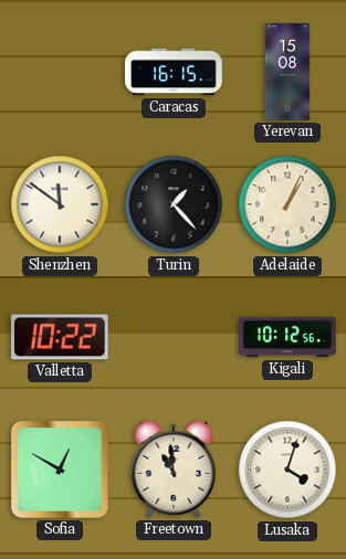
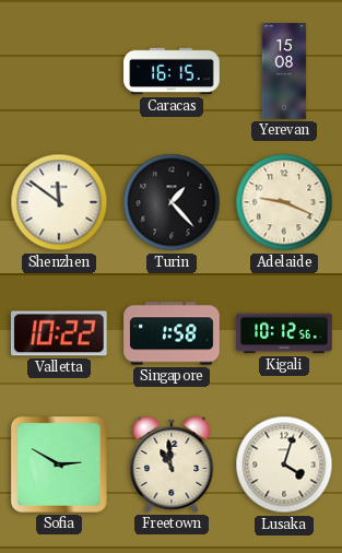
Adelaide: 1:04 -> 9:19
Singapore: none -> 1:58
Sofia: 12:50 -> 2:50
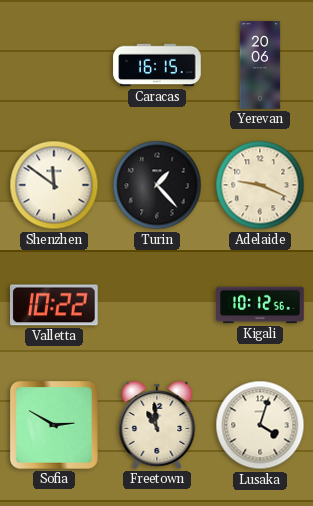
Yerevan: 15:08 -> 20:06
Singapore: 1:58 -> none
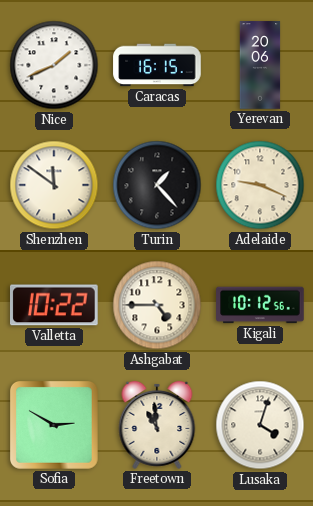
Nice: none -> 1:41
Ashgabat: none -> 4:45
